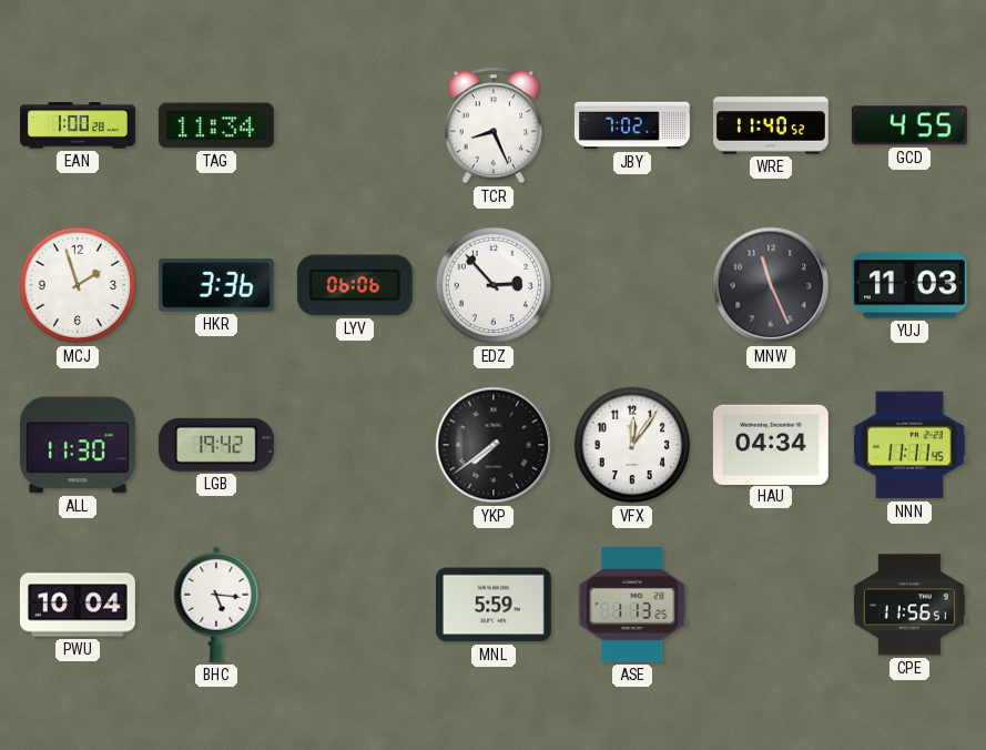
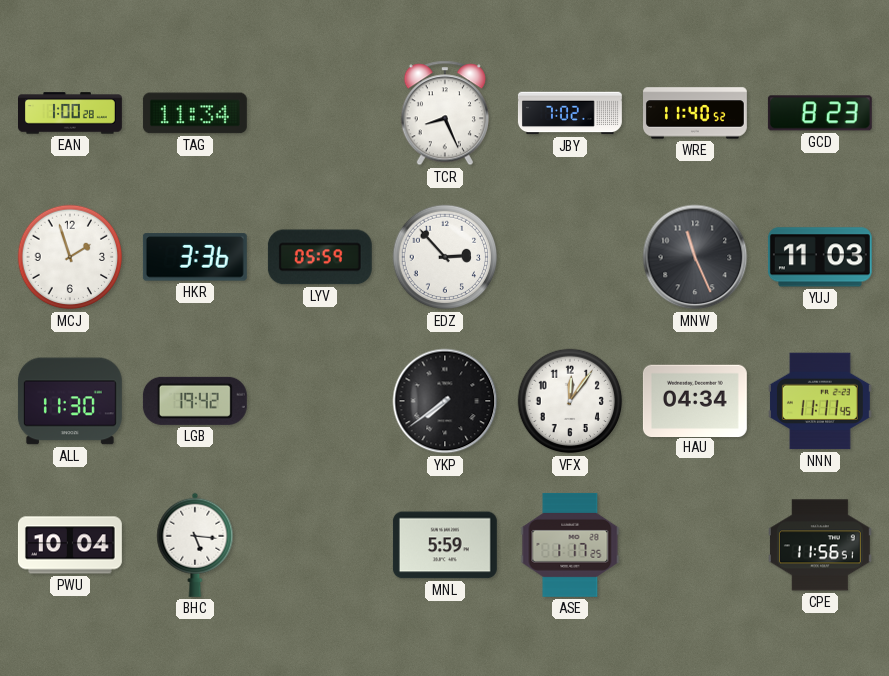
GCD: 4:55 -> 8:23
LYV: 06:06 -> 05:59
ASE: 1:13 -> 1:17
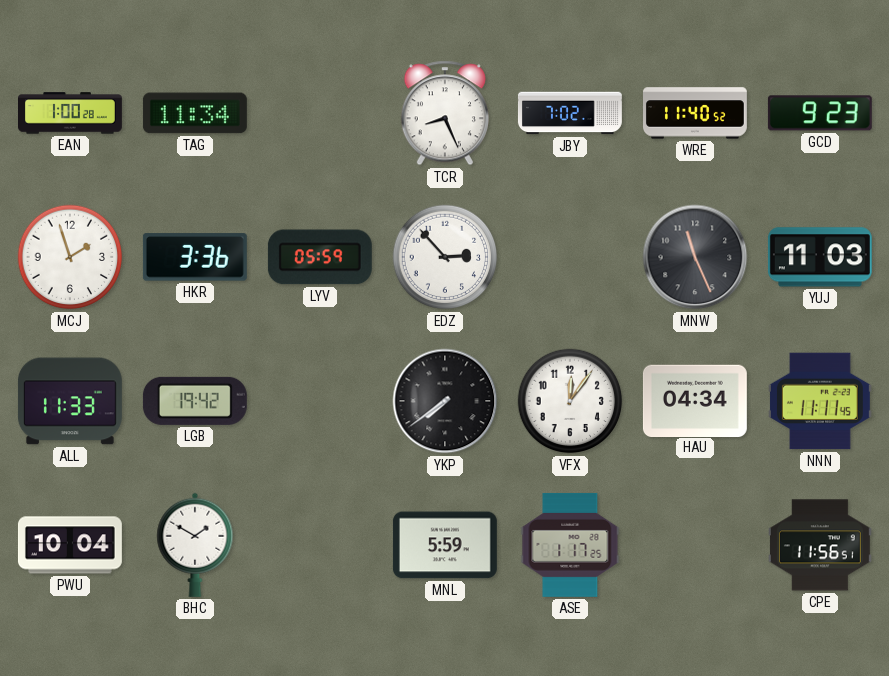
GCD: 8:23 -> 9:23
ALL: 11:30 -> 11:33
BHC: 5:16 -> 1:50
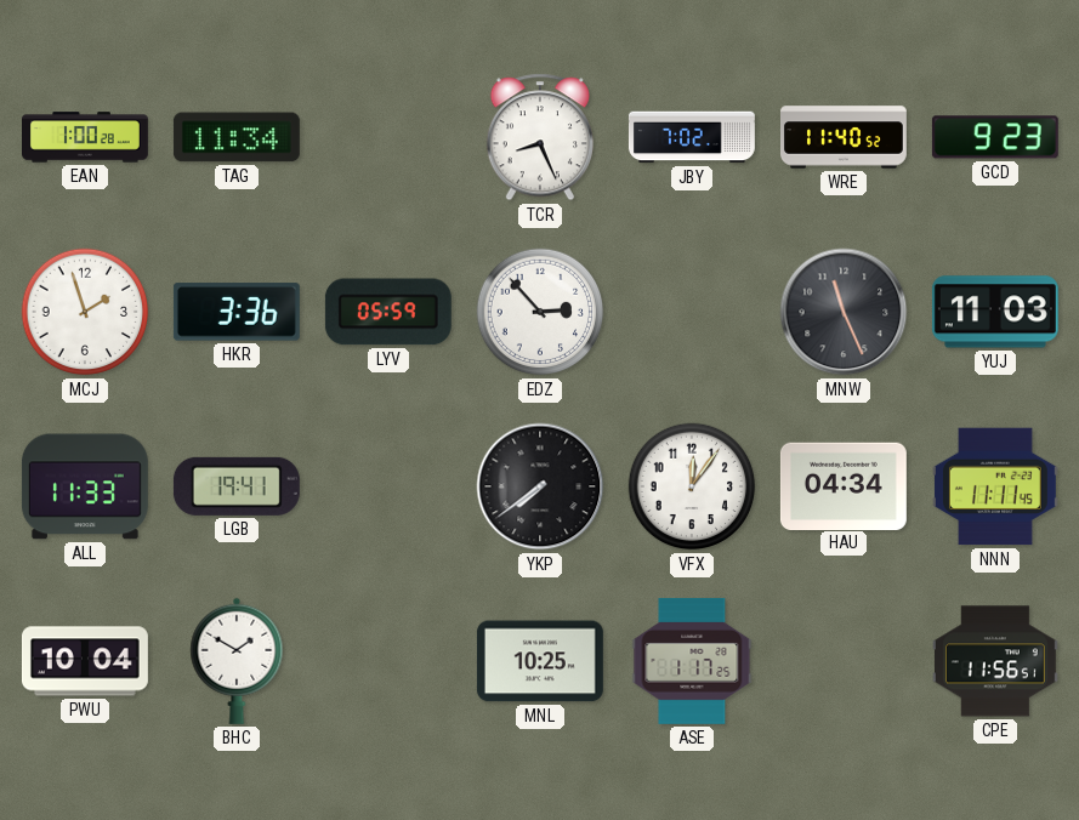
LGB: 19:42 -> 19:41
MNL: 5:59 -> 10:25
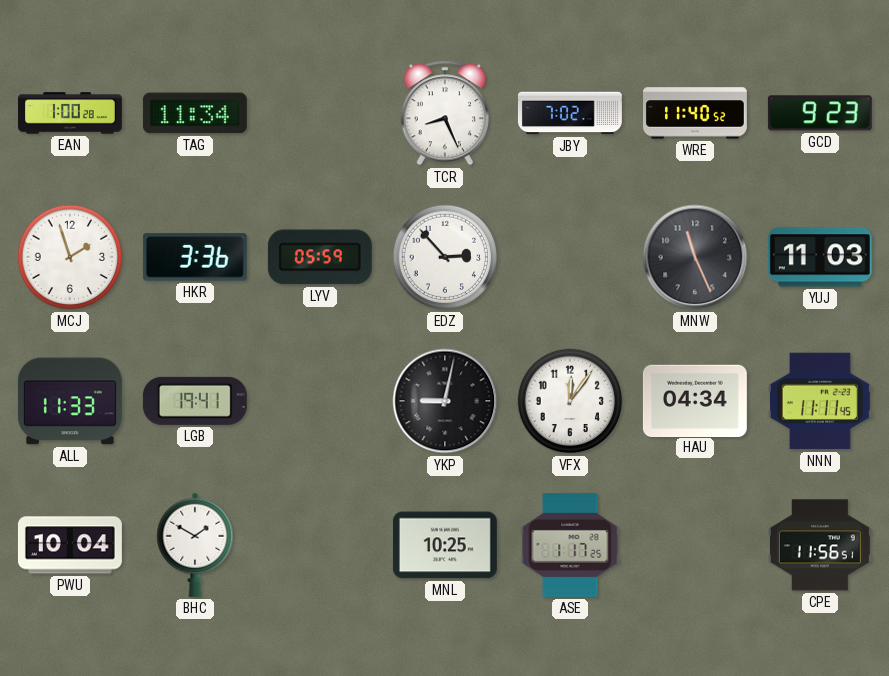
YKP: 7:39 -> 9:02
